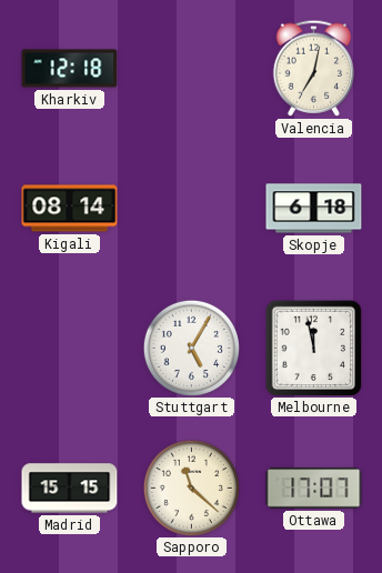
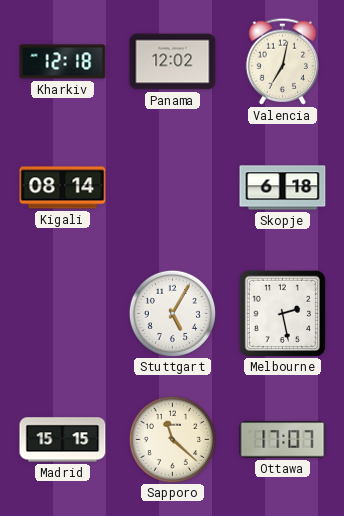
Panama: none -> 12:02
Melbourne: 11:58 -> 2:28
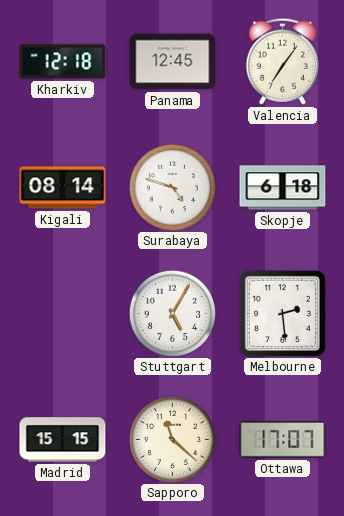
Panama: 12:02 -> 12:45
Valencia: 7:02 -> 7:06
Surabaya: none -> 4:48
Melbourne: 2:28 -> 2:29
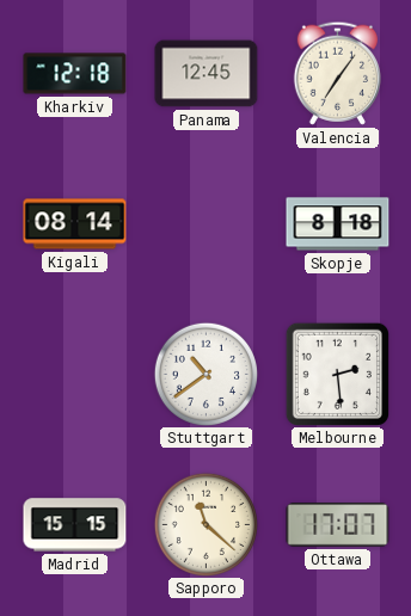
Surabaya: 4:48 -> none
Skopje: 6:18 -> 8:18
Stuttgart: 5:05 -> 10:39
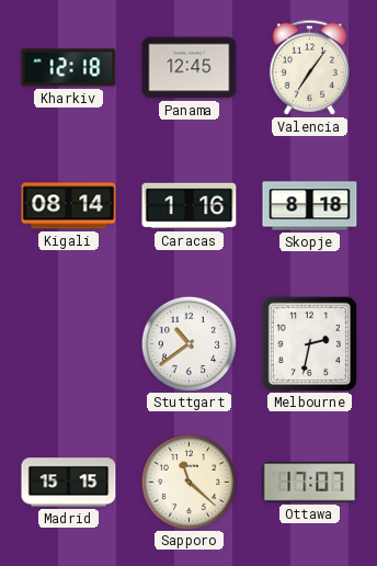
Caracas: none -> 1:16
Melbourne: 2:29 -> 2:32
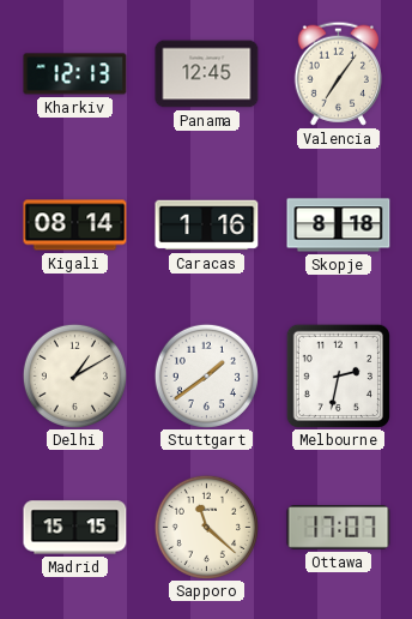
Kharkiv: 12:18 -> 12:13
Delhi: none -> 1:10
Stuttgart: 10:39 -> 1:39
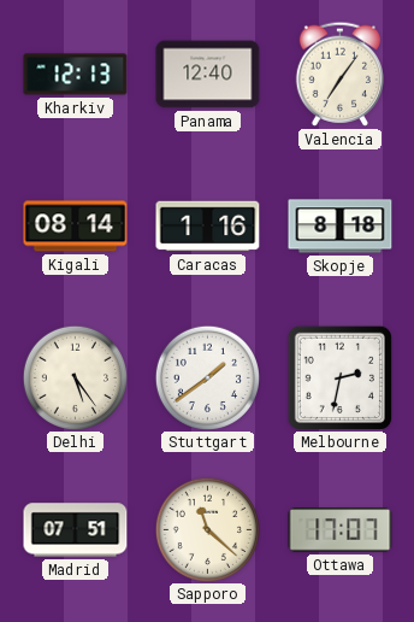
Panama: 12:45 -> 12:40
Delhi: 1:10 -> 5:24
Madrid: 15:15 -> 07:51
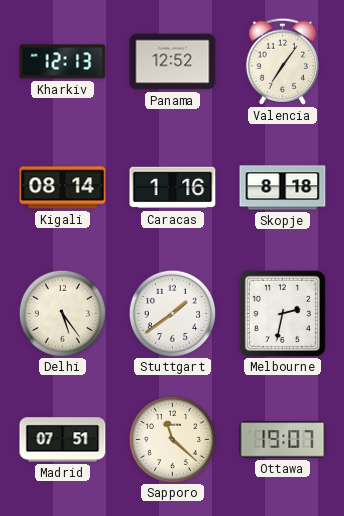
Panama: 12:40 -> 12:52
Ottawa: 17:07 -> 19:07
